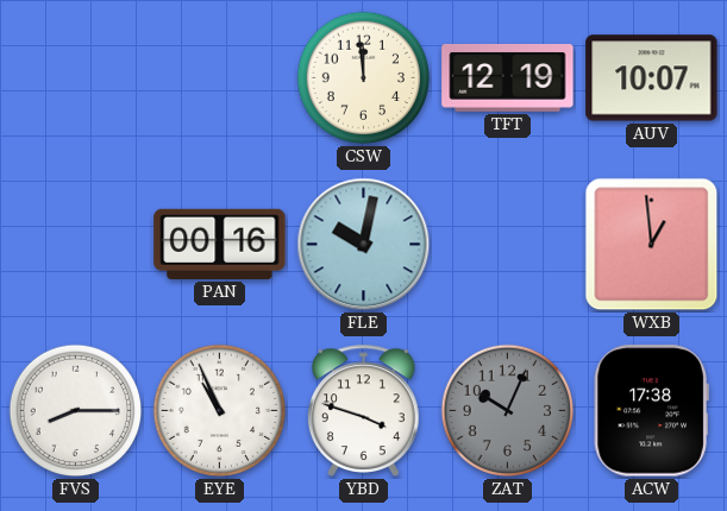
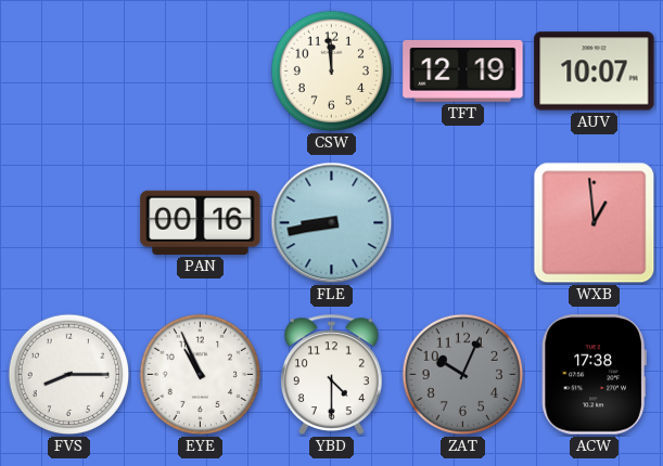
FLE: 10:02 -> 8:43
YBD: 3:48 -> 4:30
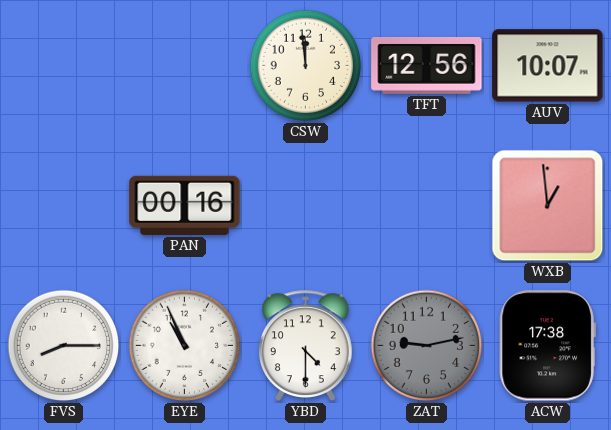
TFT: 12:19 -> 12:56
FLE: 8:43 -> none
ZAT: 10:04 -> 9:13
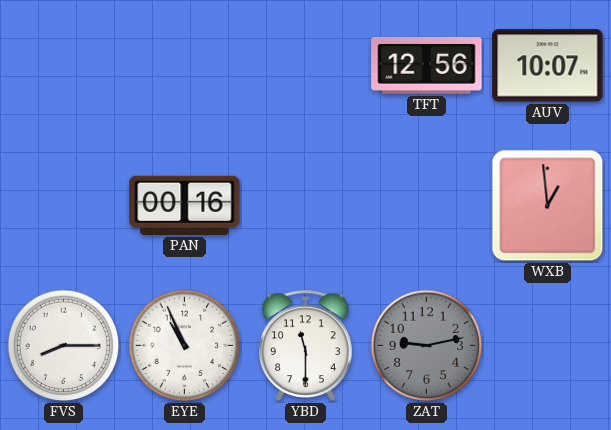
CSW: 11:59 -> none
YBD: 4:30 -> 11:30
ACW: 17:38 -> none
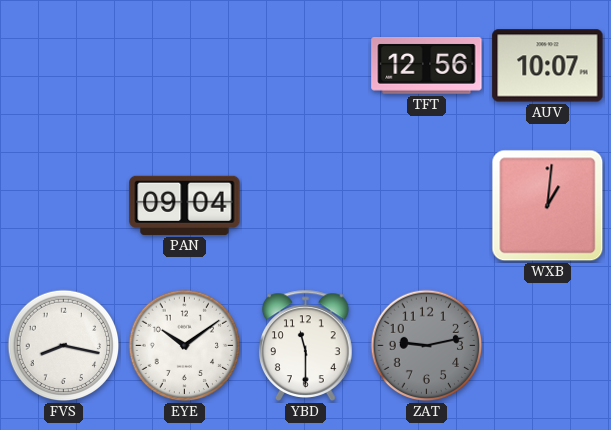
PAN: 00:16 -> 09:04
WXB: 12:59 -> 1:01
FVS: 8:15 -> 8:17
EYE: 10:56 -> 10:09
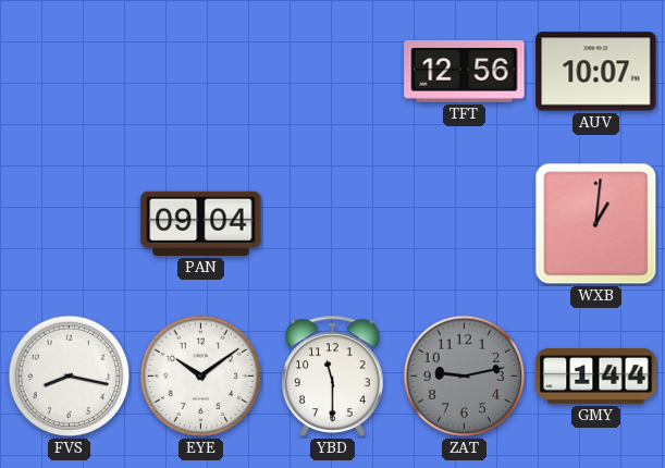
GMY: none -> 1:44
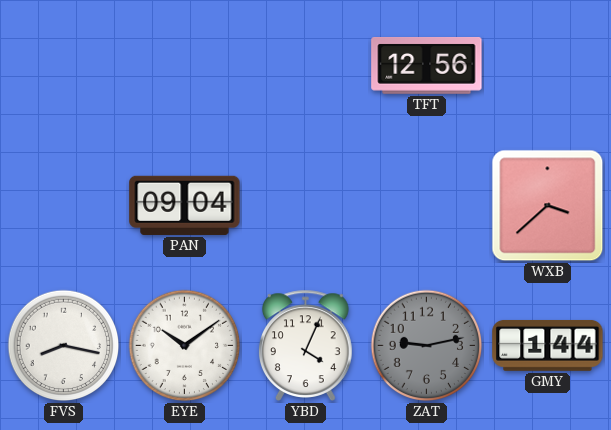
AUV: 10:07 -> none
WXB: 1:01 -> 3:38
YBD: 11:30 -> 4:04
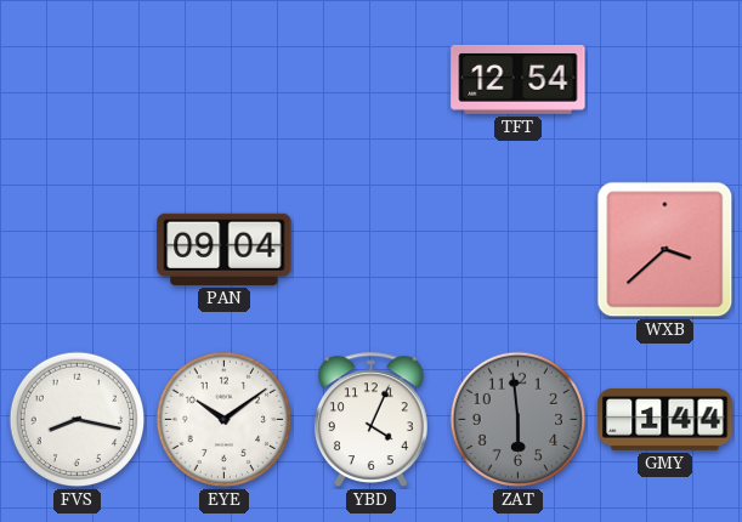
TFT: 12:56 -> 12:54
ZAT: 9:13 -> 5:59
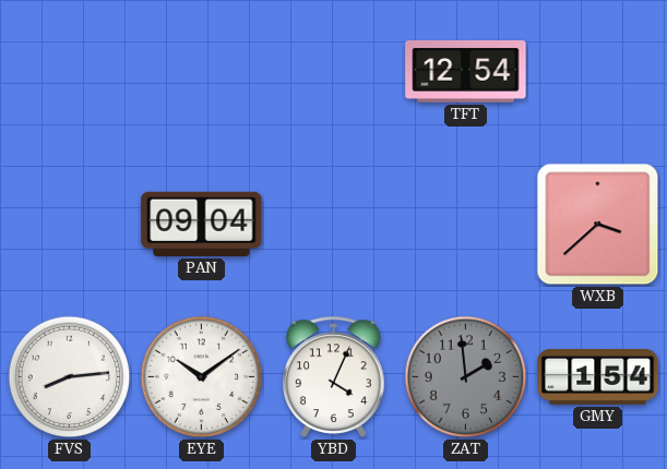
FVS: 8:17 -> 8:14
ZAT: 5:59 -> 1:59
GMY: 1:44 -> 1:54
